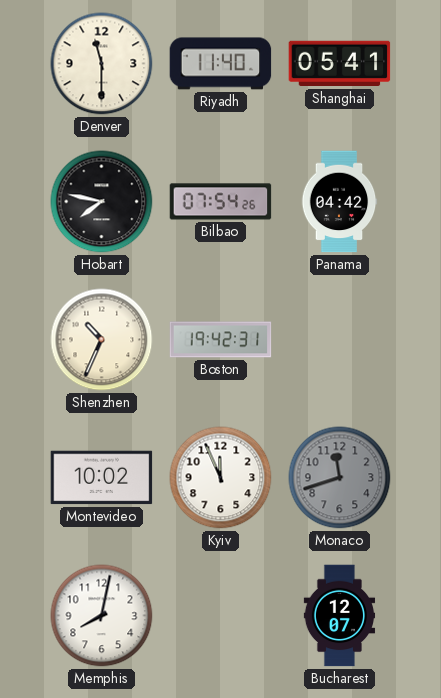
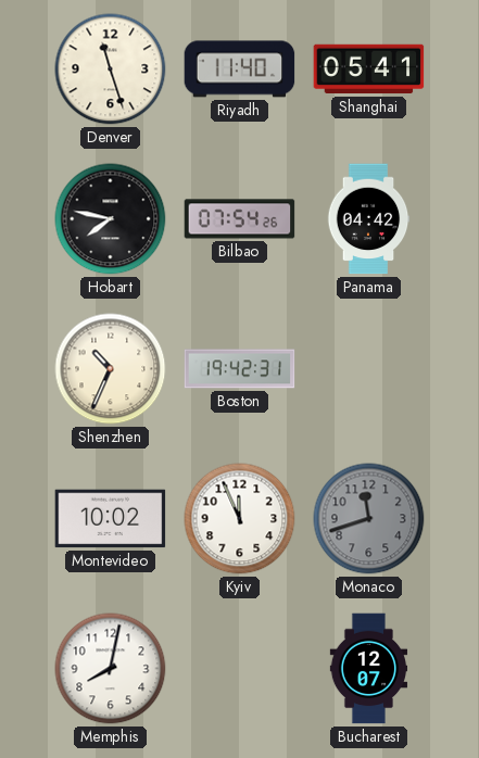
Denver: 11:30 -> 11:27
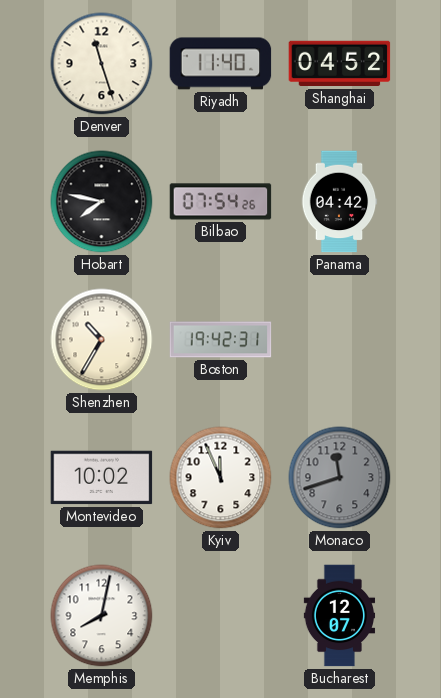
Shanghai: 05:41 -> 04:52
Shenzhen: 10:34 -> 10:35
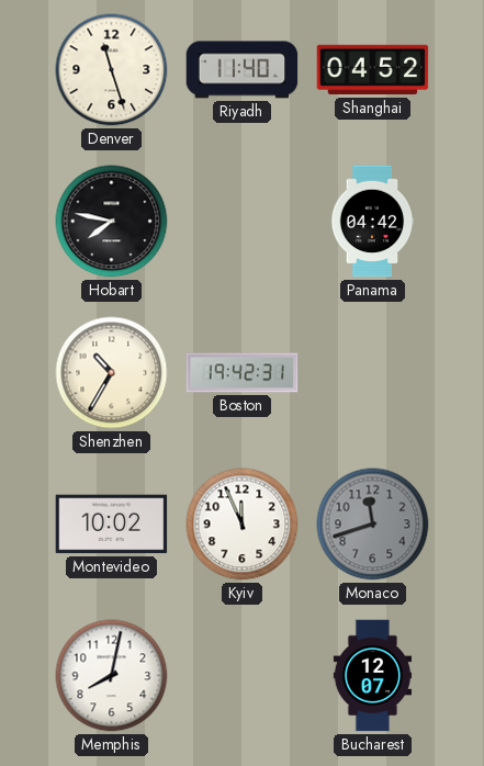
Bilbao: 07:54 -> none
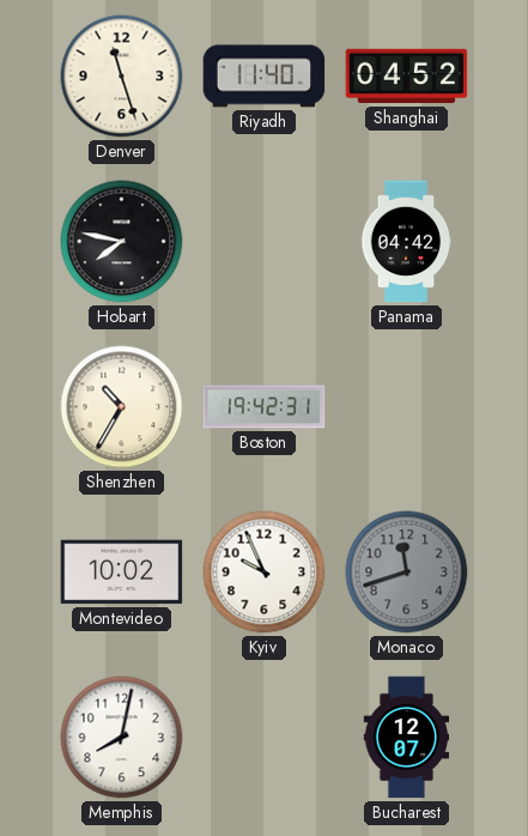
Kyiv: 11:56 -> 9:56
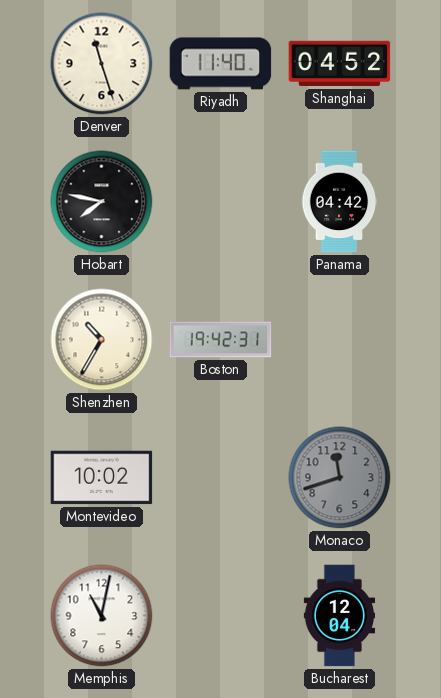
Kyiv: 9:56 -> none
Memphis: 8:02 -> 11:02
Bucharest: 12:07 -> 12:04
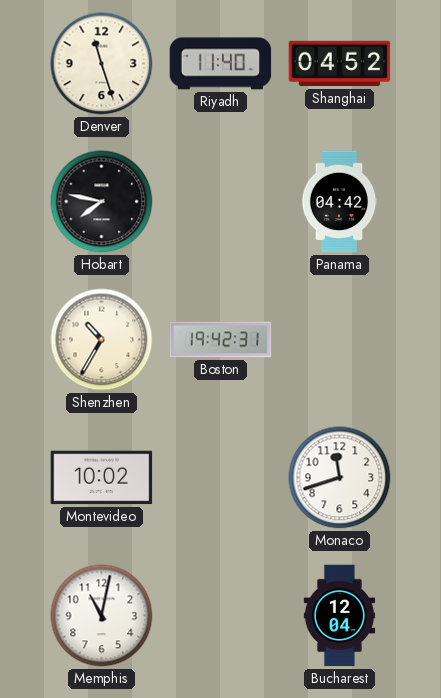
Monaco dial: grey -> white
